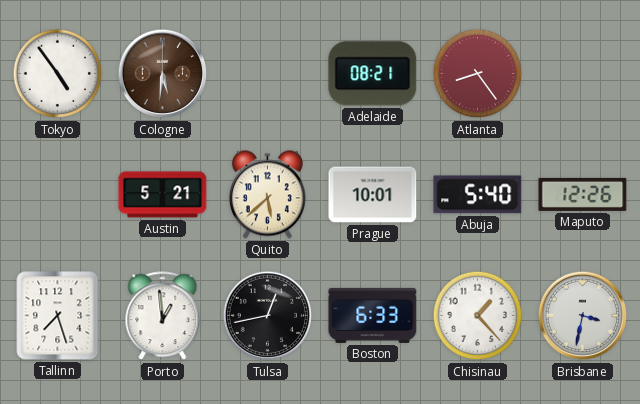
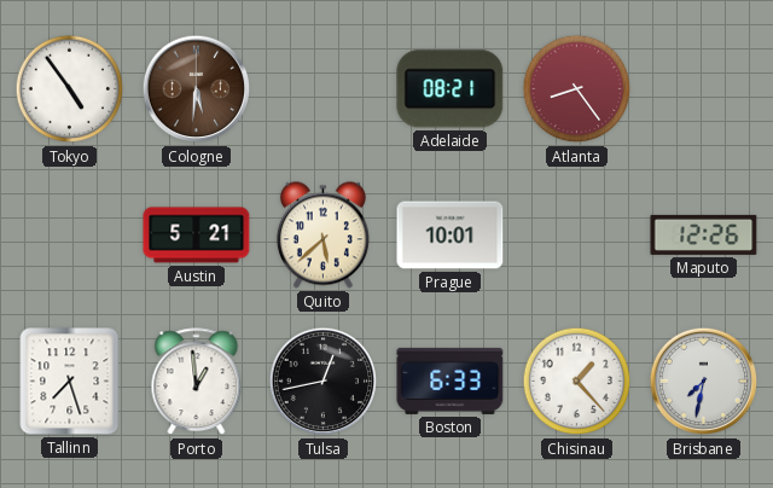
Abuja: 5:40 -> none
Brisbane: 3:32 -> 7:32
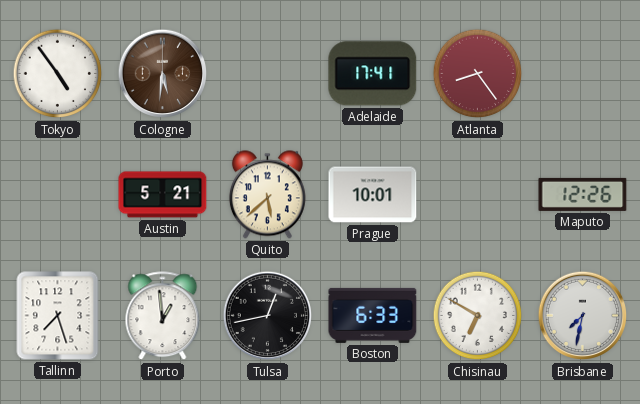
Adelaide: 08:21 -> 17:41
Chisinau: 1:23 -> 6:50
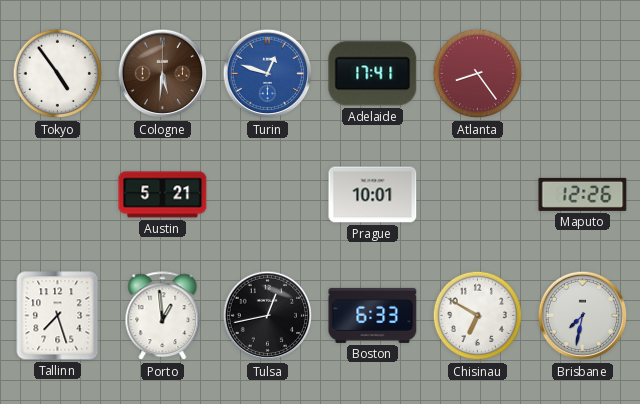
Turin: none -> 12:48
Quito: 5:38 -> none
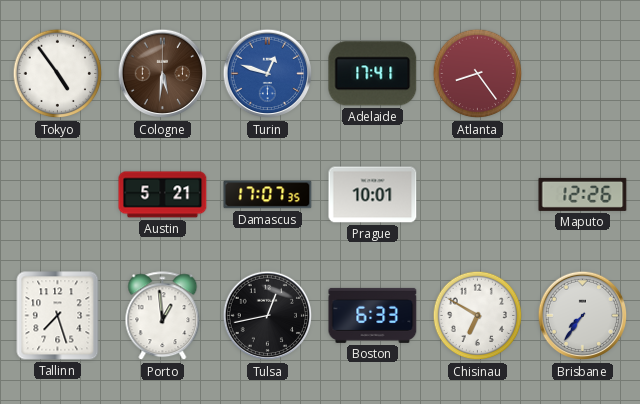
Damascus: none -> 17:07
Brisbane: 7:32 -> 7:36
